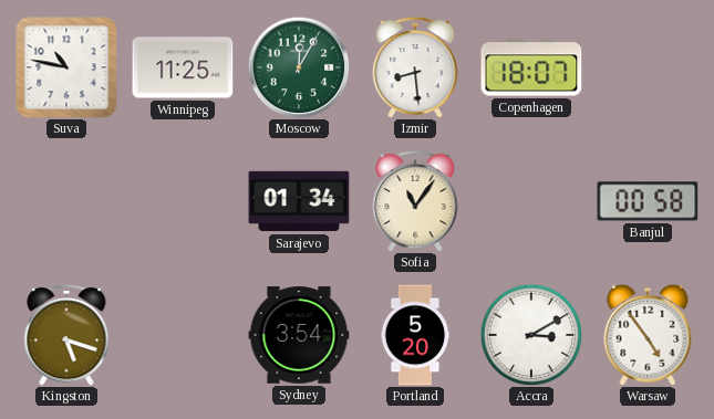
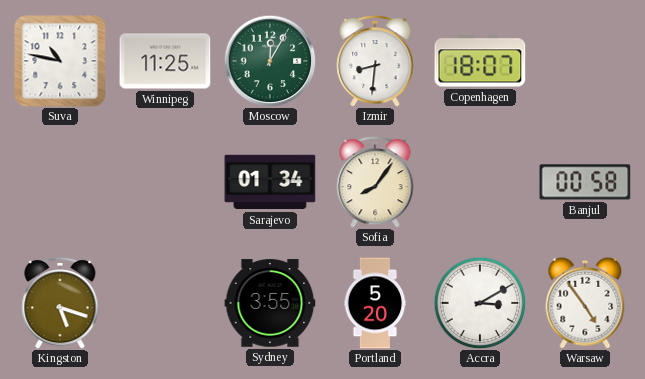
Izmir: 8:29 -> 8:31
Sofia: 11:06 -> 8:06
Sydney: 3:54 -> 3:55
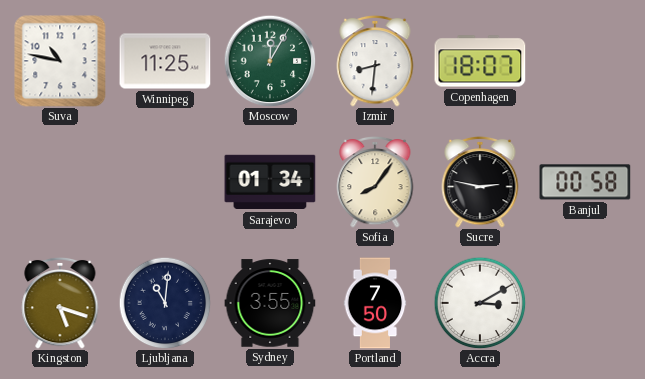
Sucre: none -> 2:47
Ljubljana: none -> 11:01
Portland: 5:20 -> 7:50
Warsaw: 4:54 -> none
